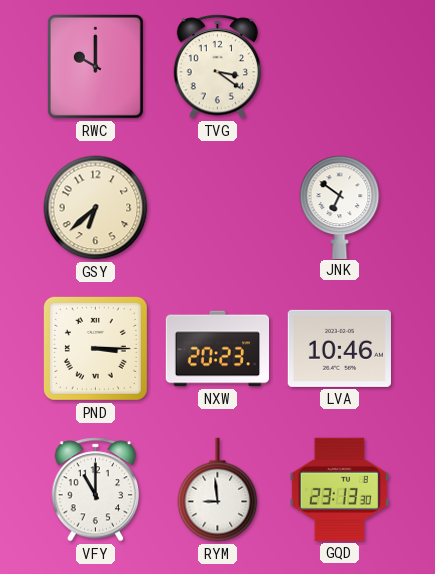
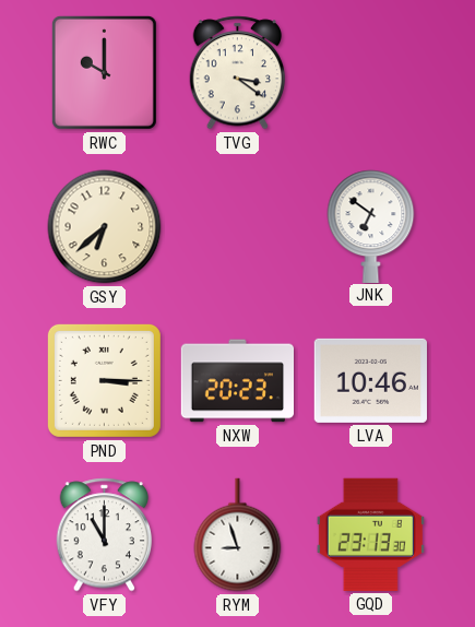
RYM: 8:59 -> 8:57
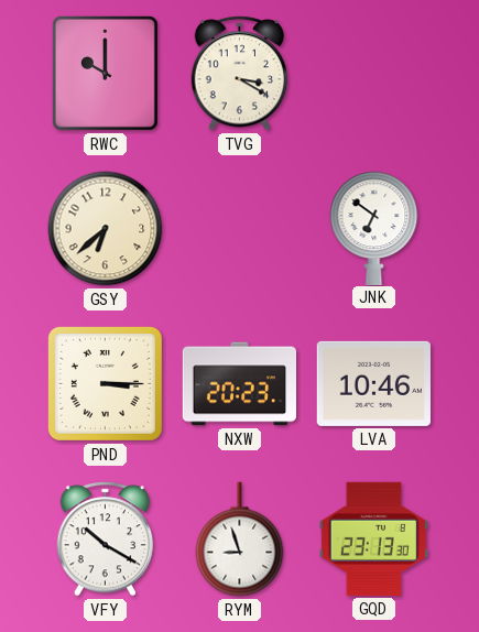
TVG: 3:21 -> 3:20
VFY: 11:00 -> 10:20
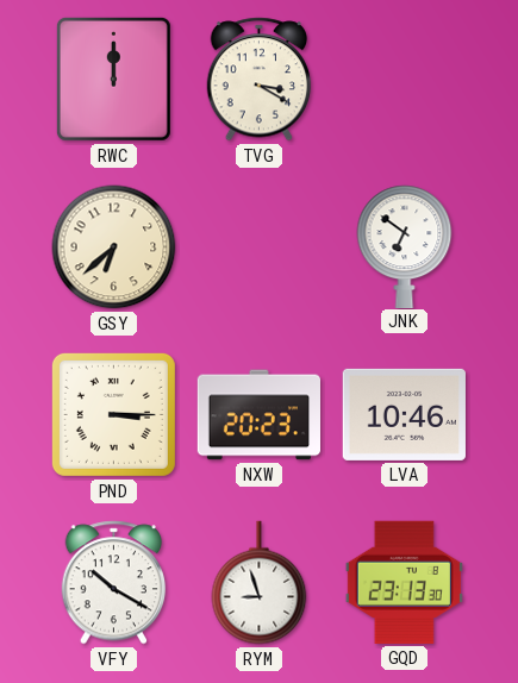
RWC: 10:00 -> 12:00
